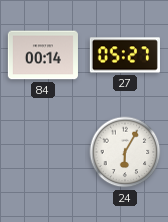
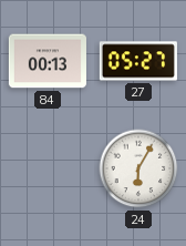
84: 00:14 -> 00:13
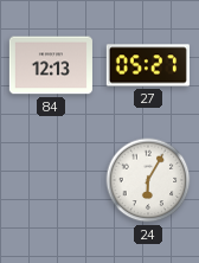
84: 00:13 -> 12:13
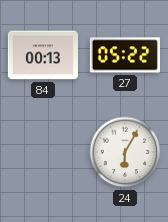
84: 12:13 -> 00:13
27: 05:27 -> 05:22
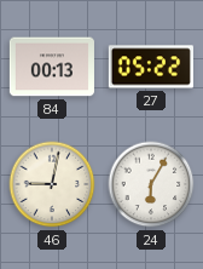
46: none -> 9:02
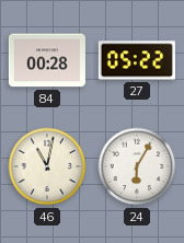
84: 00:13 -> 00:28
46: 9:02 -> 11:02
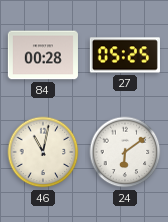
27: 05:22 -> 05:25
24: 6:05 -> 6:09
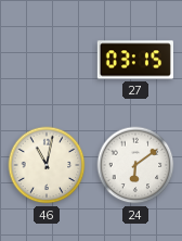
84: 00:28 -> none
27: 05:25 -> 03:15
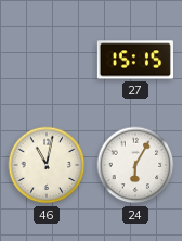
27: 03:15 -> 15:15
24: 6:09 -> 6:05
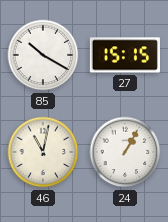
85: none -> 10:20
24: 6:05 -> 1:05
